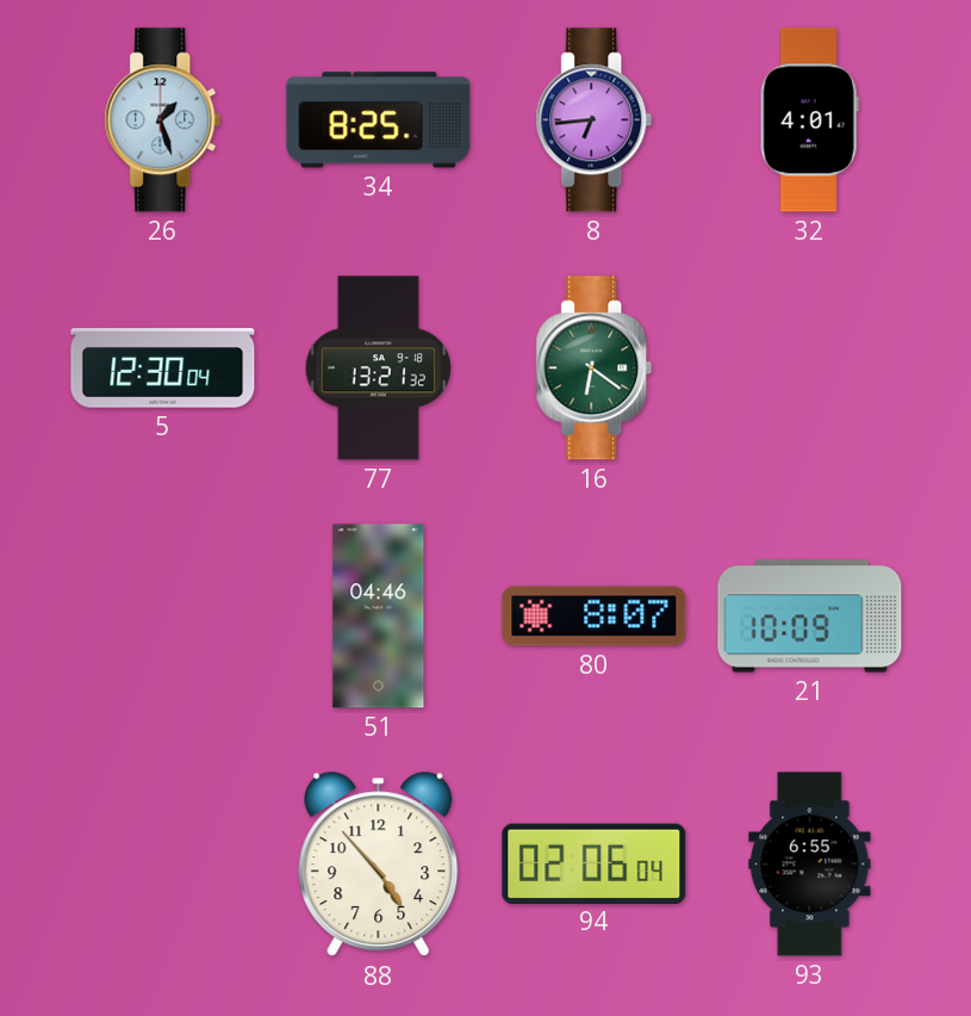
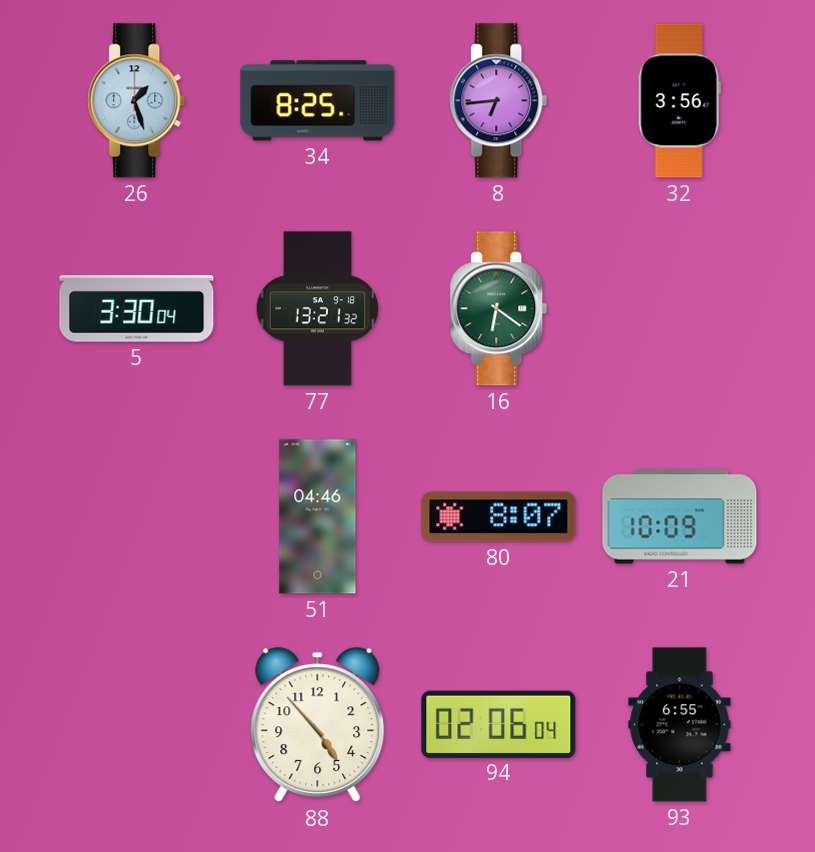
32: 4:01 -> 3:56
5: 12:30 -> 3:30
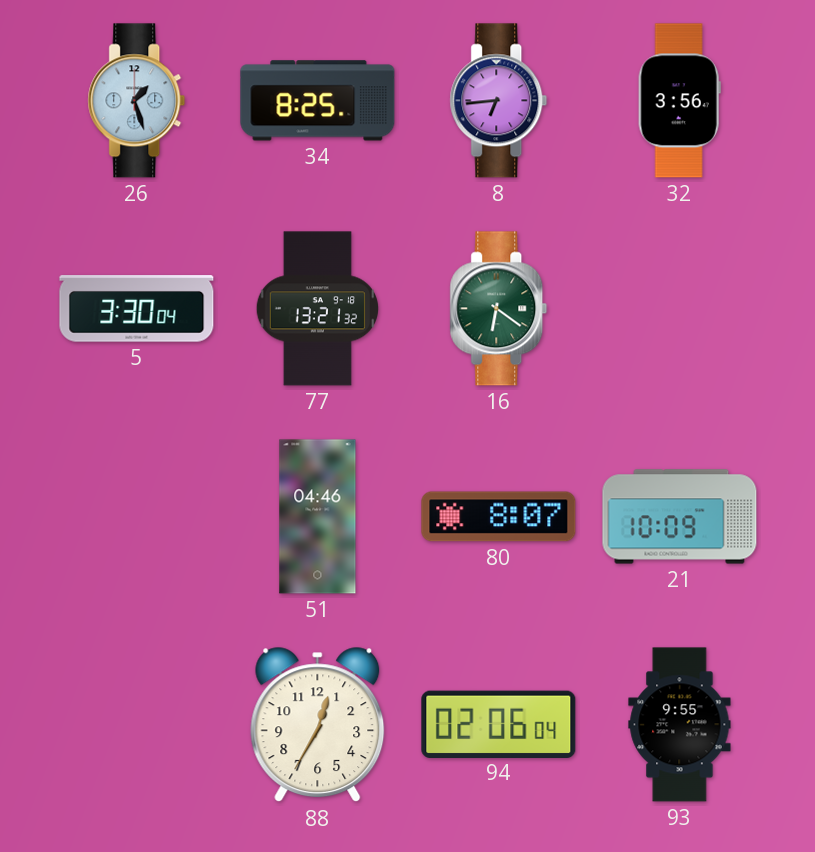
88: 4:53 -> 12:35
93: 6:55 -> 9:55
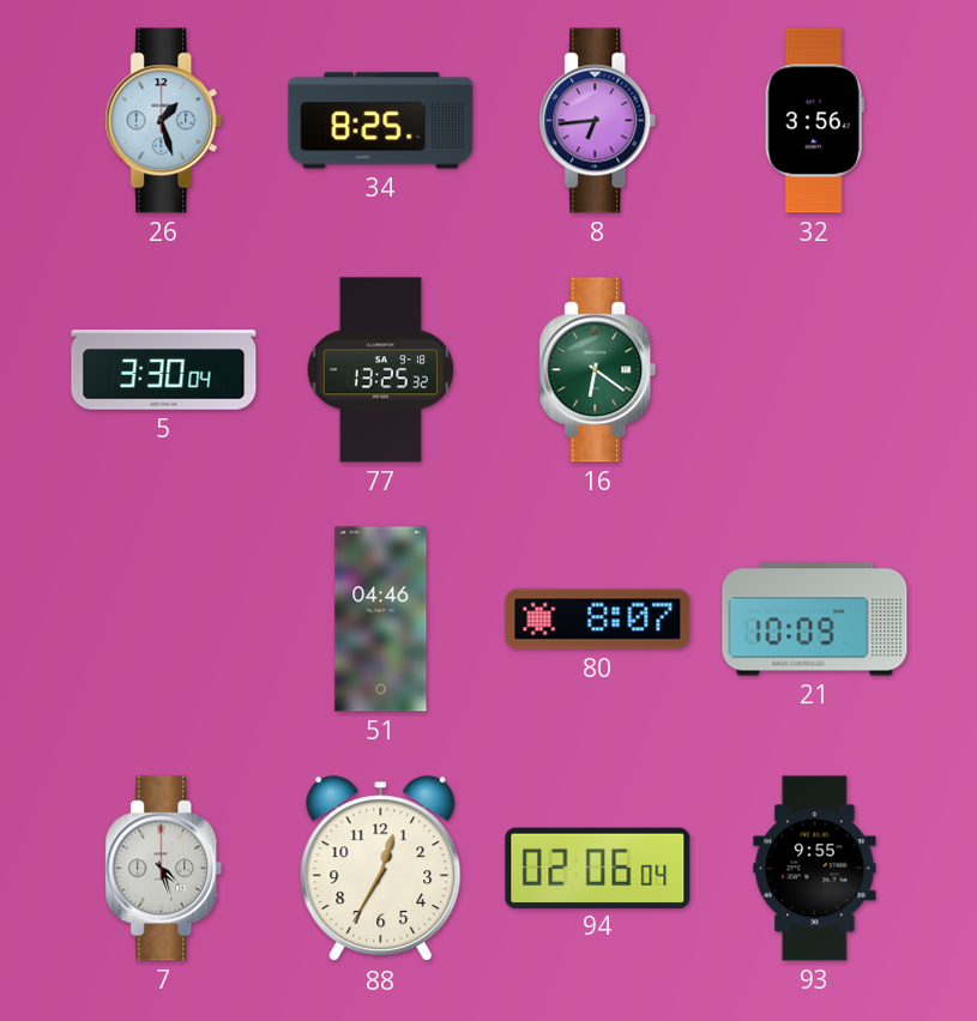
77: 13:21 -> 13:25
7: none -> 4:27
